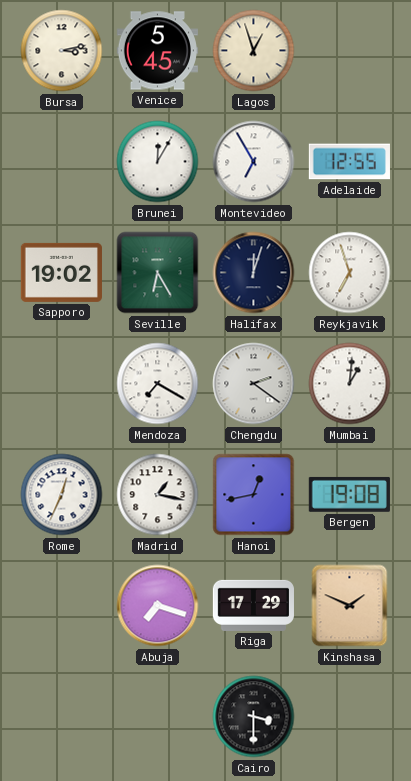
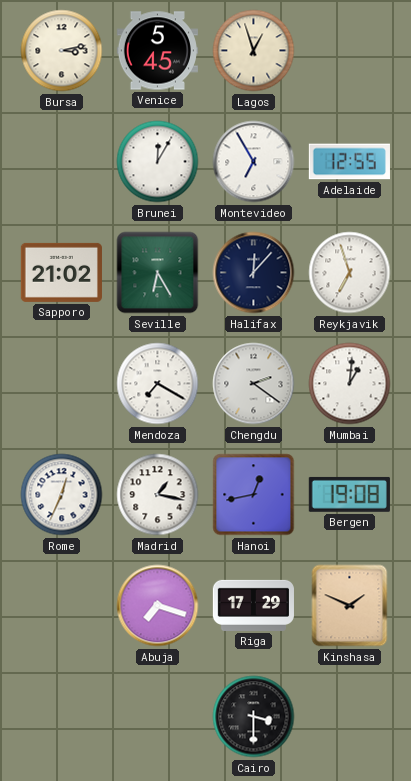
Sapporo: 19:02 -> 21:02
Halifax: 12:03 -> 12:07
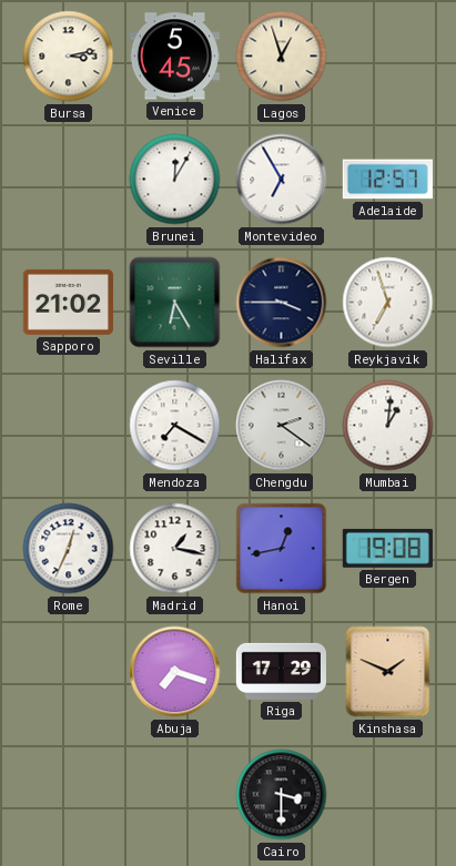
Adelaide: 12:55 -> 12:57
Halifax: 12:07 -> 3:45
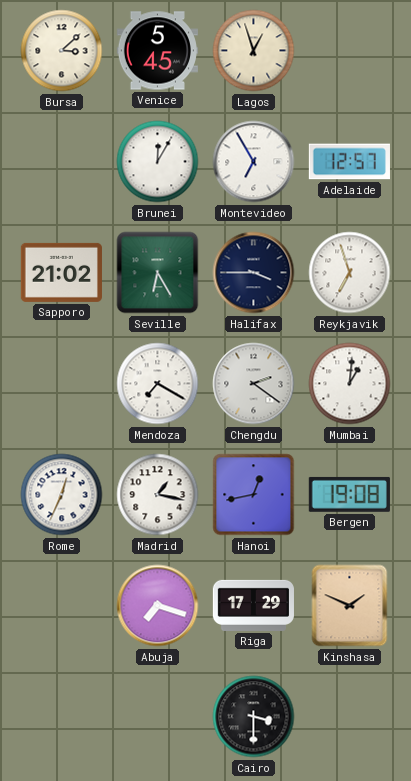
Bursa: 3:13 -> 3:08
